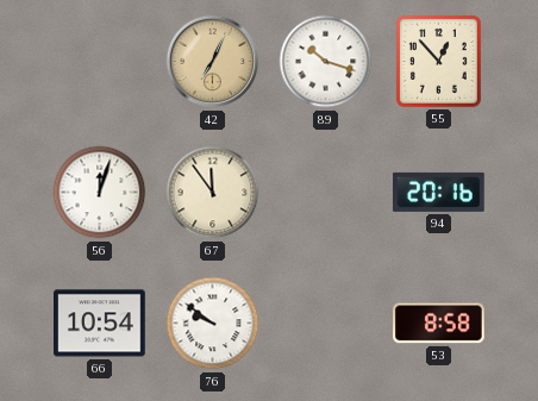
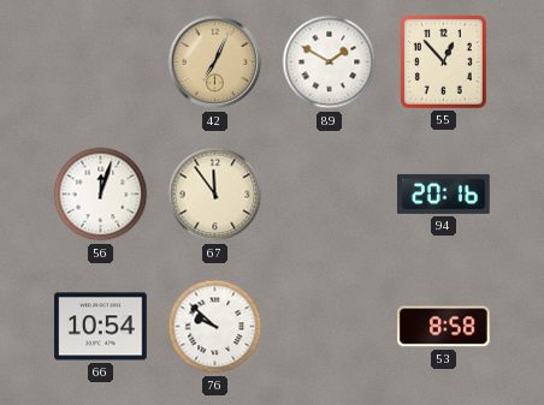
89: 10:18 -> 1:50
76: 9:51 -> 9:52
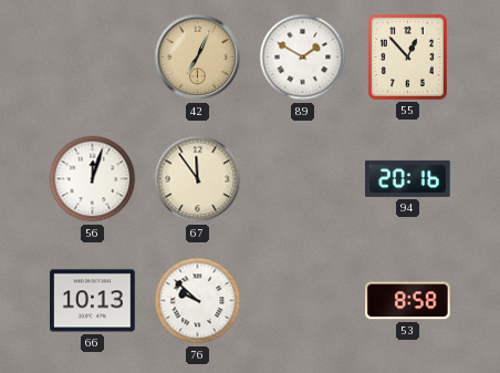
66: 10:54 -> 10:13
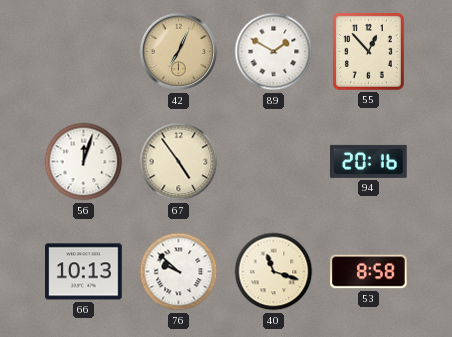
67: 11:54 -> 4:54
40: none -> 11:18
